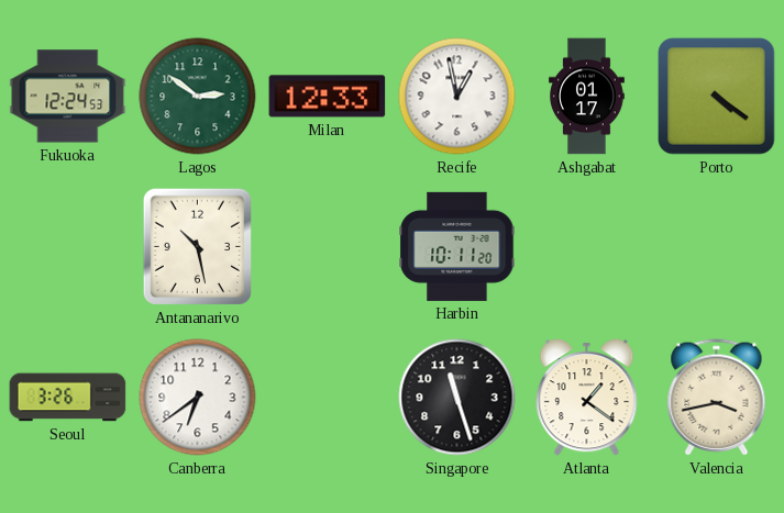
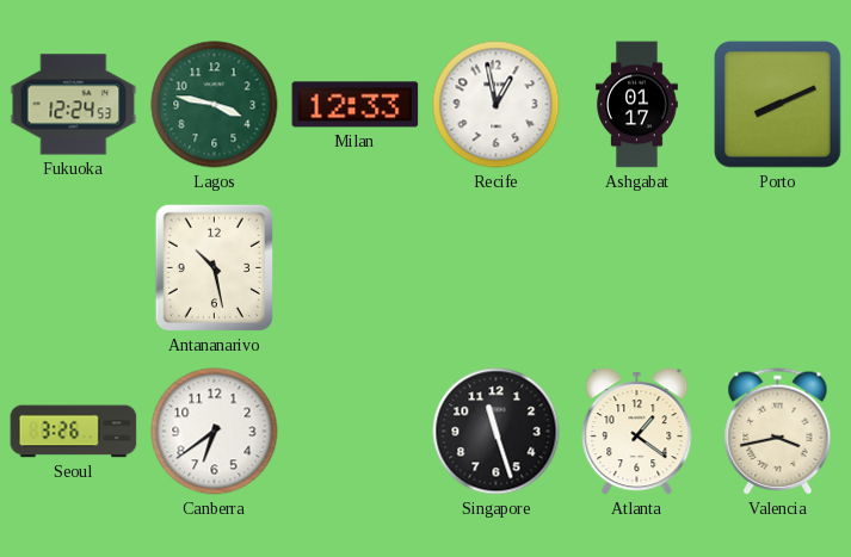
Lagos: 2:51 -> 3:47
Porto: 4:21 -> 8:11
Harbin: 10:11 -> none
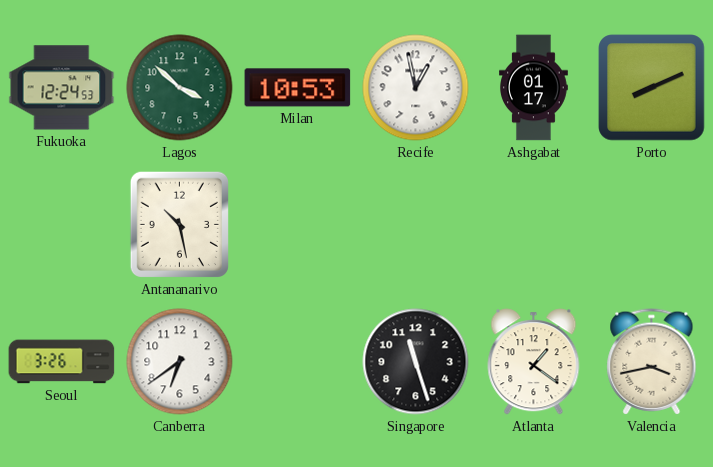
Lagos: 3:47 -> 3:52
Milan: 12:33 -> 10:53
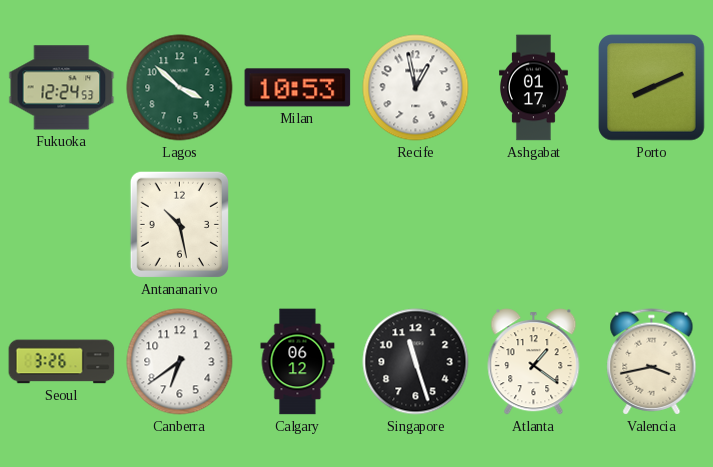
Calgary: none -> 06:12
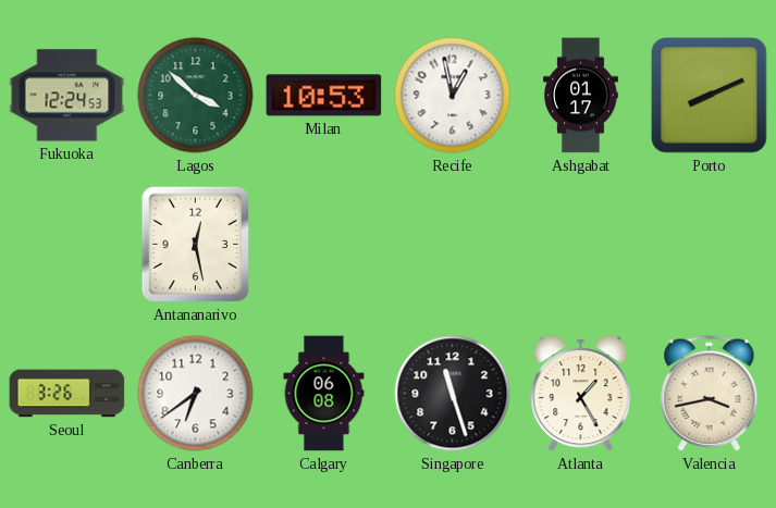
Antananarivo: 10:28 -> 12:28
Calgary: 06:12 -> 06:08
Atlanta: 1:21 -> 1:25
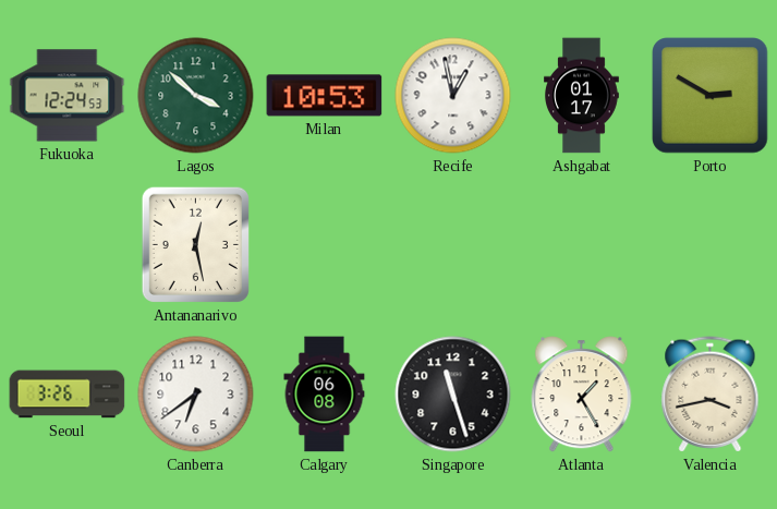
Porto: 8:11 -> 2:50
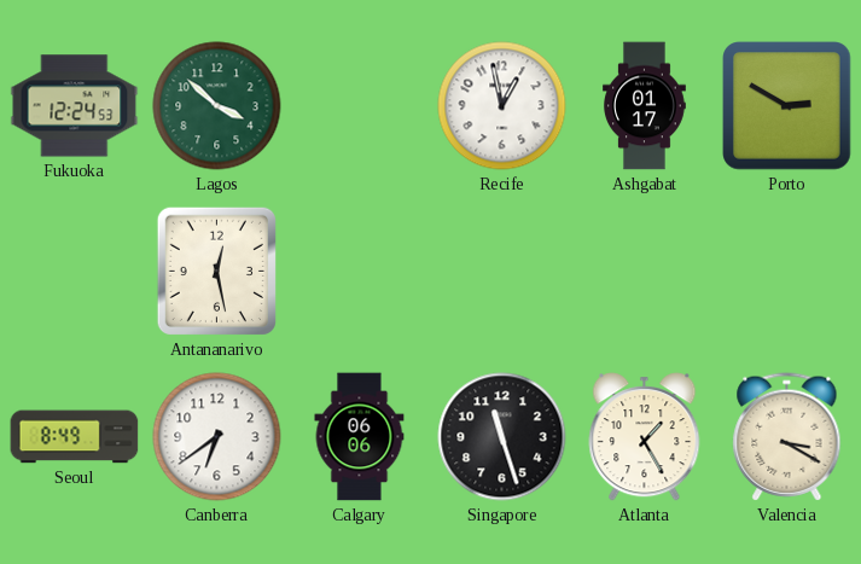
Milan: 10:53 -> none
Seoul: 3:26 -> 8:49
Calgary: 06:08 -> 06:06
Valencia: 3:43 -> 3:20
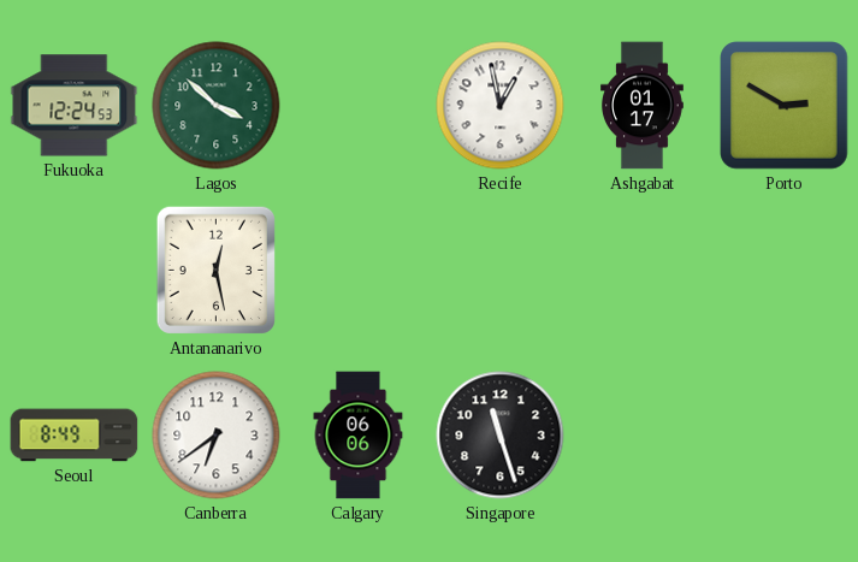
Atlanta: 1:25 -> none
Valencia: 3:20 -> none
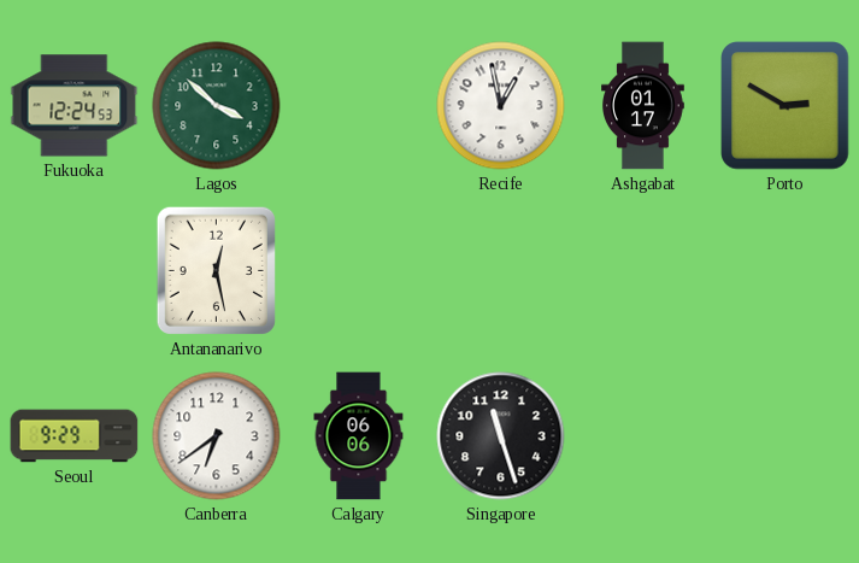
Seoul: 8:49 -> 9:29
